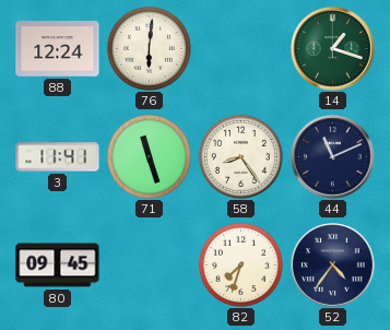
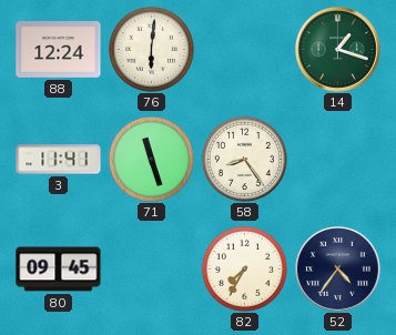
44: 11:11 -> none
82: 7:33 -> 7:35
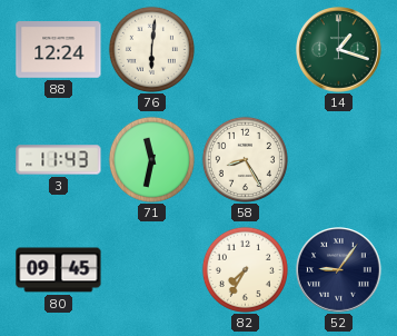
3: 11:41 -> 11:43
71: 11:27 -> 11:32
58: 8:24 -> 8:25
52: 4:36 -> 9:06
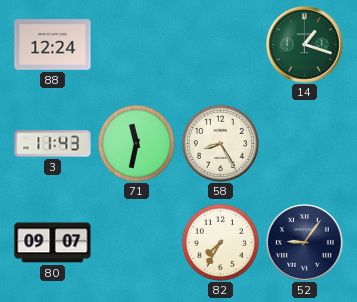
76: 6:01 -> none
80: 09:45 -> 09:07
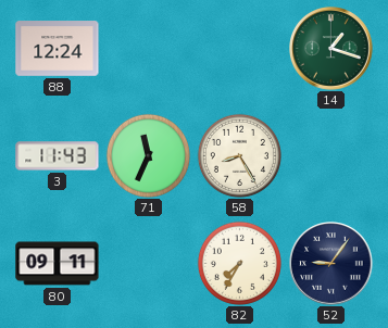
71: 11:32 -> 11:34
80: 09:07 -> 09:11
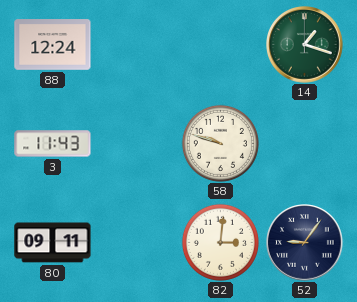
71: 11:34 -> none
58: 8:25 -> 9:48
82: 7:35 -> 3:01
